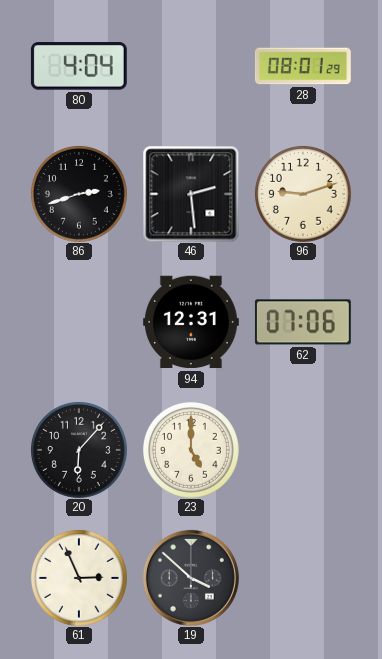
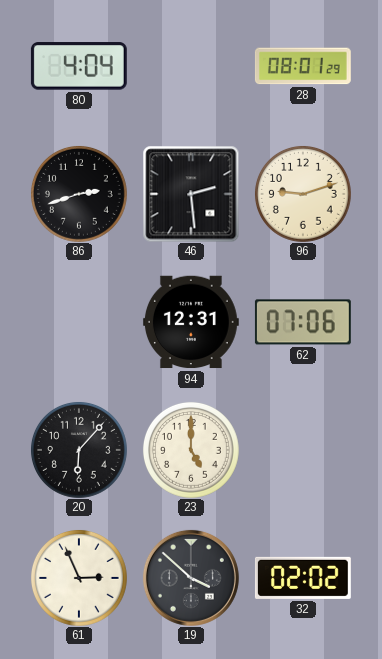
32: none -> 02:02
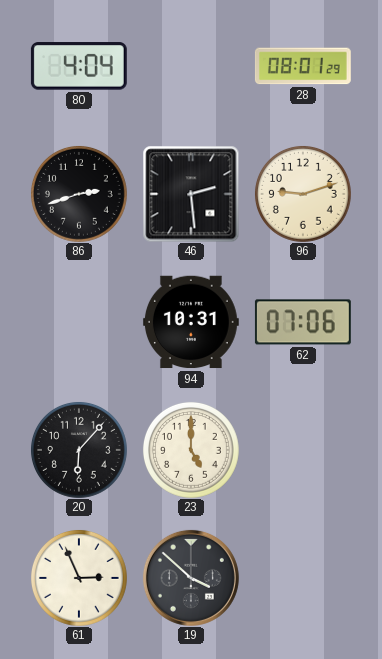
94: 12:31 -> 10:31
32: 02:02 -> none
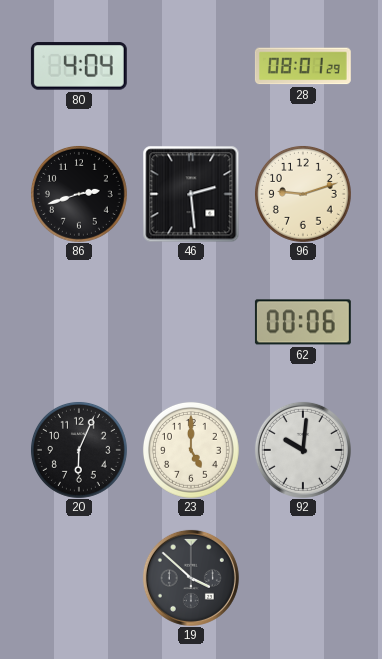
94: 10:31 -> none
62: 07:06 -> 00:06
20: 6:07 -> 6:04
92: none -> 10:01
61: 2:56 -> none
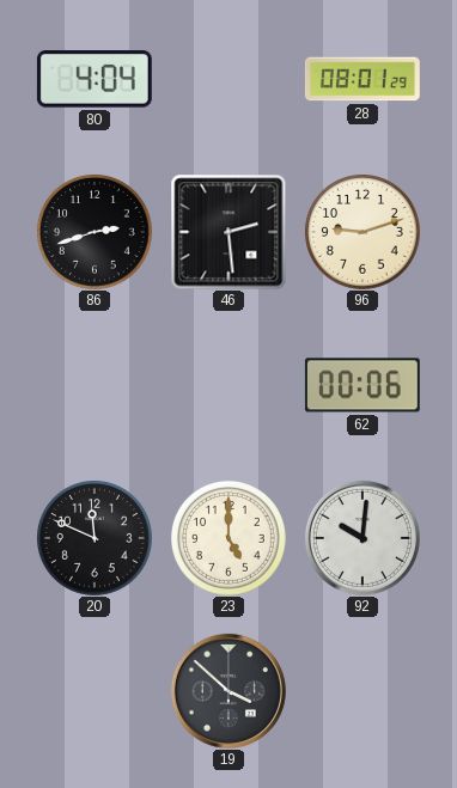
20: 6:04 -> 11:49
